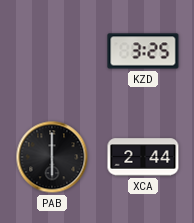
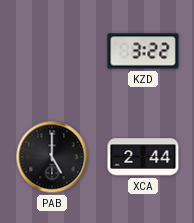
KZD: 3:25 -> 3:22
PAB: 6:00 -> 5:00
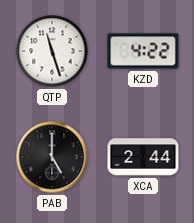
QTP: none -> 11:27
KZD: 3:22 -> 4:22
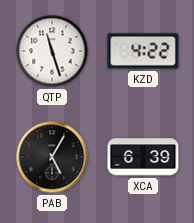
PAB: 5:00 -> 5:05
XCA: 2:44 -> 6:39
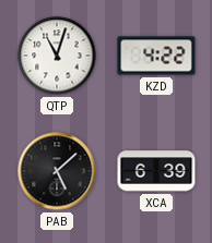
QTP: 11:27 -> 11:03
PAB: 5:05 -> 5:08
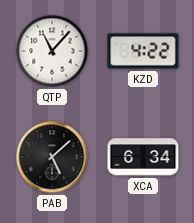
QTP: 11:03 -> 11:07
XCA: 6:39 -> 6:34
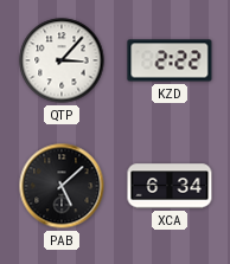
QTP: 11:07 -> 3:07
KZD: 4:22 -> 2:22
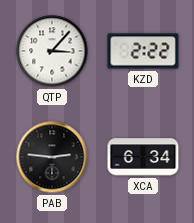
PAB: 5:08 -> 2:46
